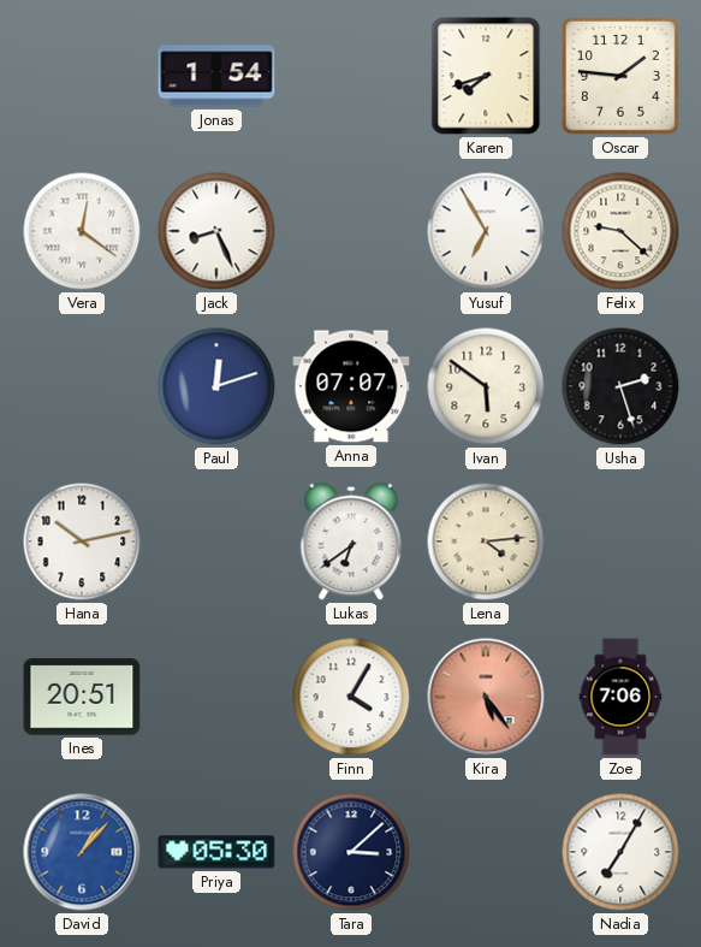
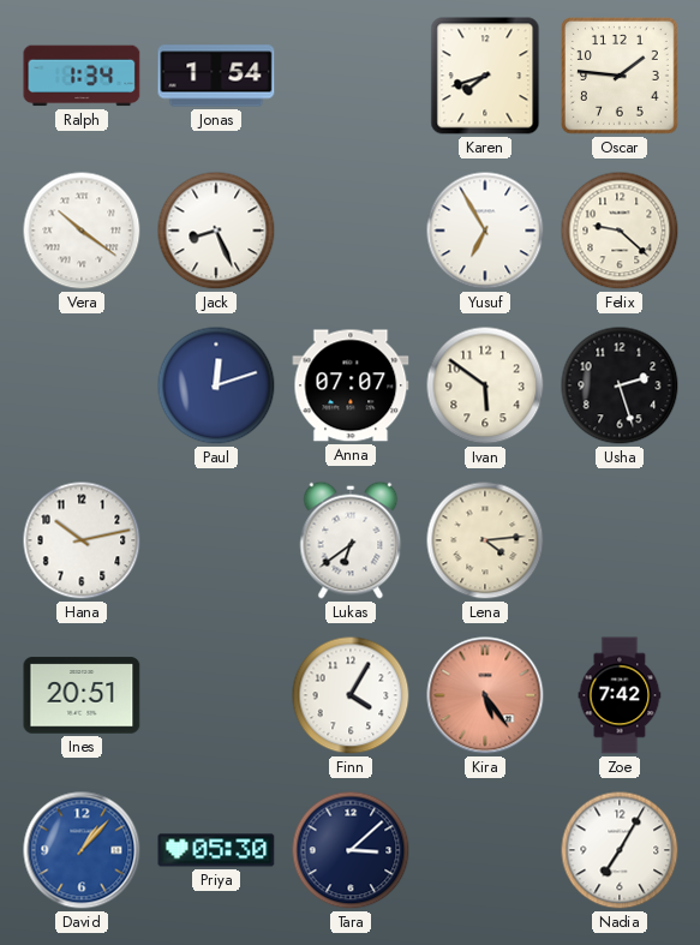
Ralph: none -> 1:34
Vera: 12:21 -> 10:21
Zoe: 7:06 -> 7:42
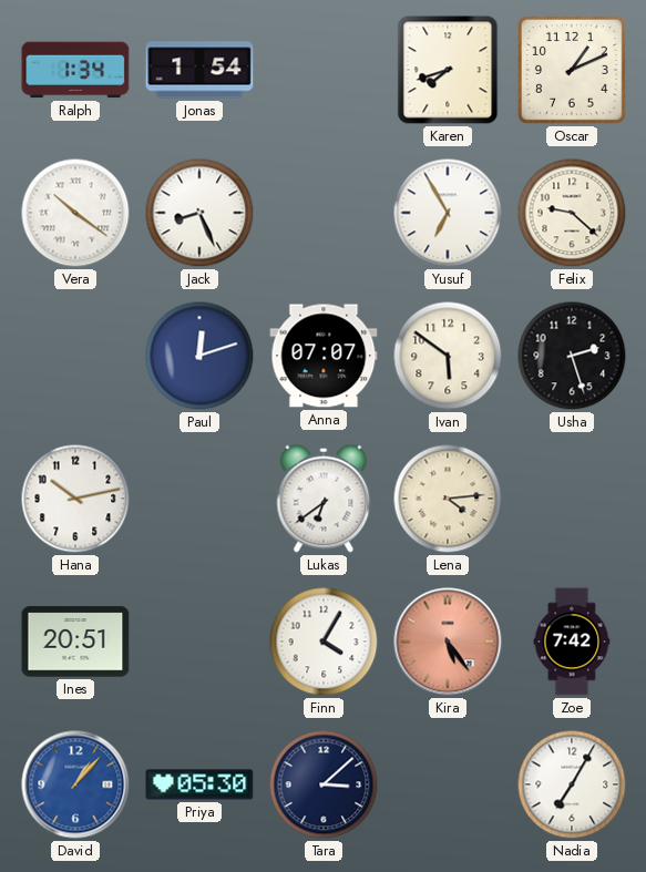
Oscar: 1:46 -> 1:11
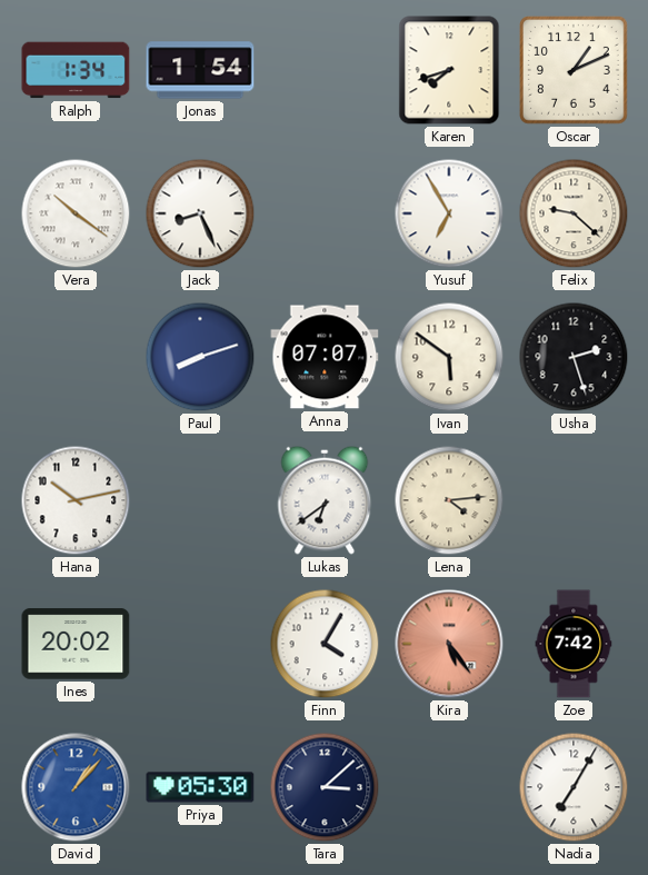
Paul: 12:12 -> 8:12
Ines: 20:51 -> 20:02
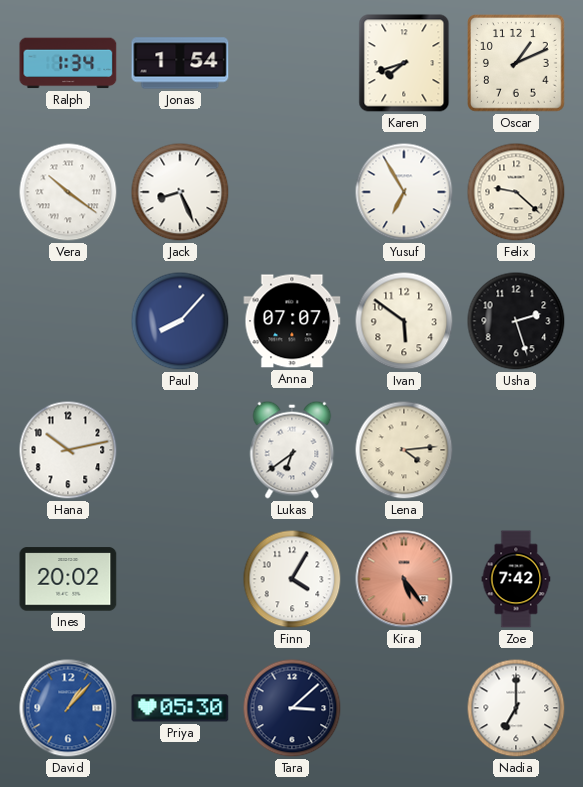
Paul: 8:12 -> 8:07
Nadia: 7:05 -> 7:00
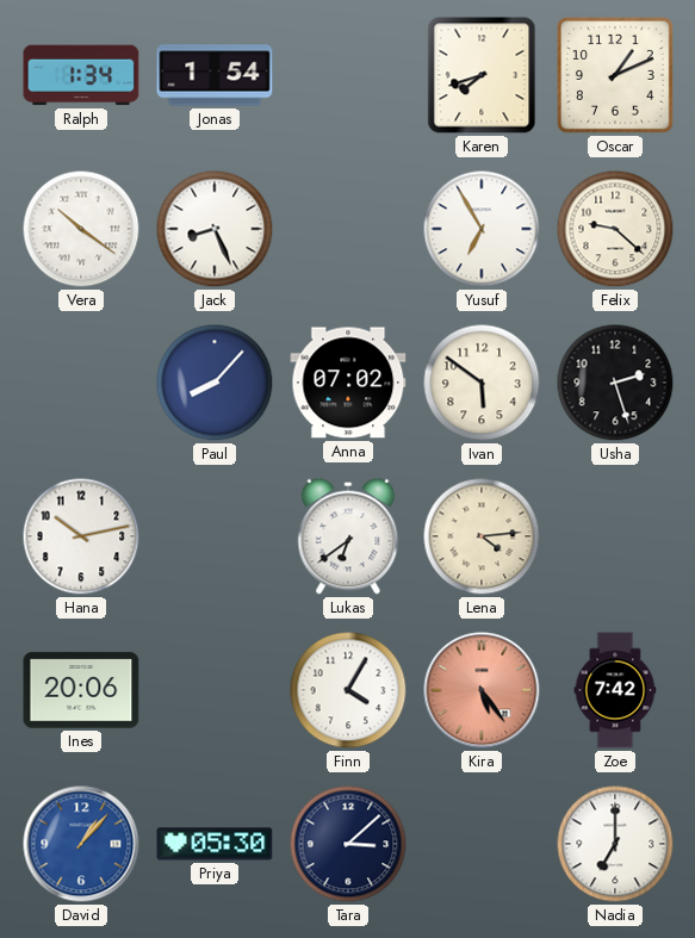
Anna: 07:07 -> 07:02
Ines: 20:02 -> 20:06
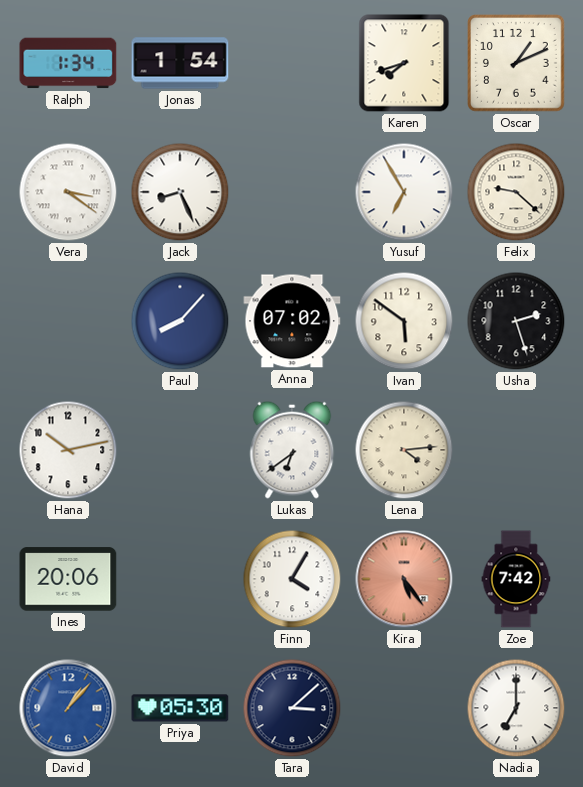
Vera: 10:21 -> 3:21
